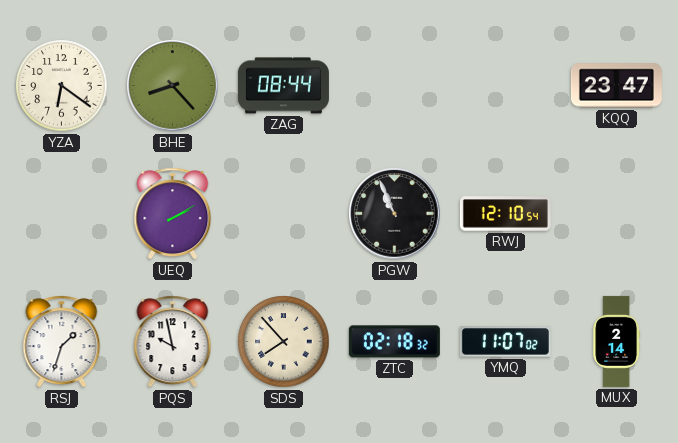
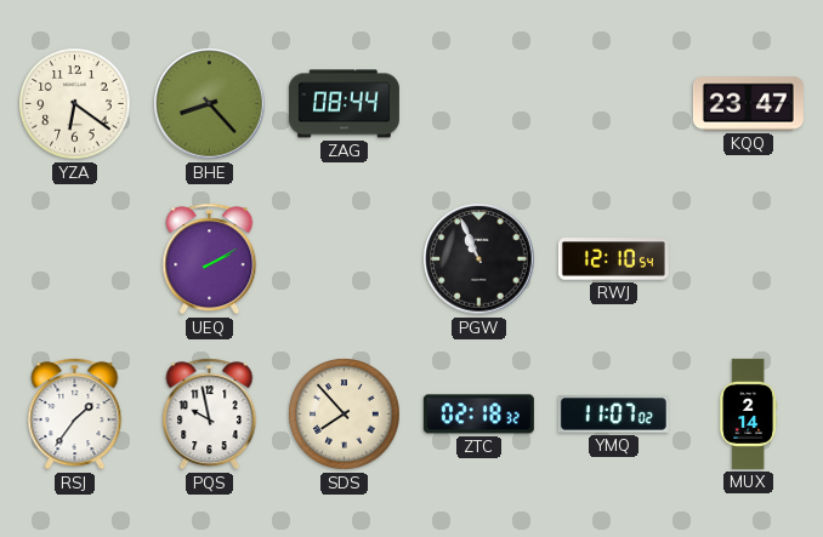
RSJ: 1:33 -> 1:36
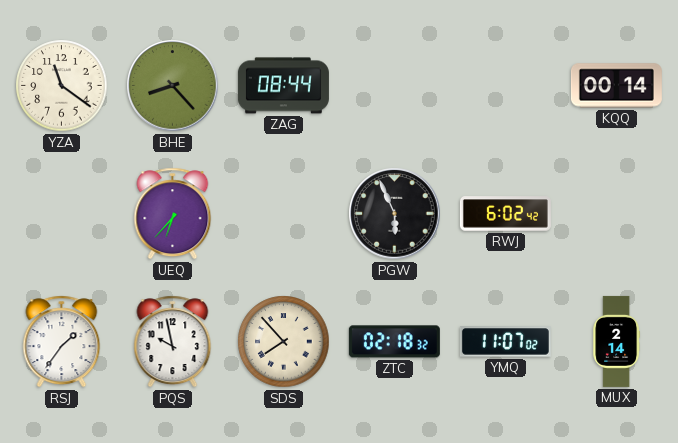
YZA: 6:21 -> 11:21
KQQ: 23:47 -> 00:14
UEQ: 2:10 -> 6:37
PGW: 10:56 -> 5:56
RWJ: 12:10 -> 6:02
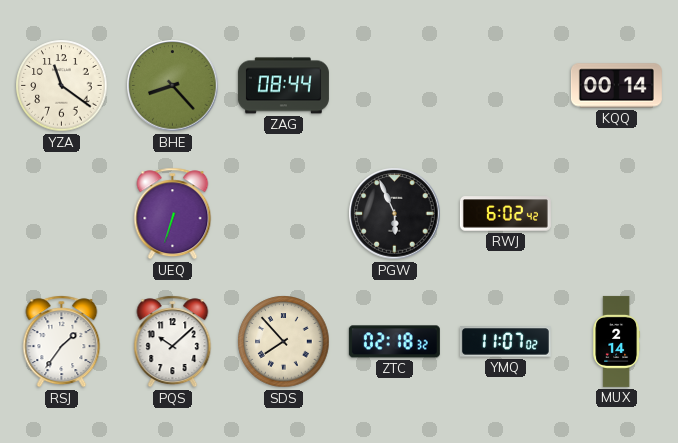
UEQ: 6:37 -> 6:33
PQS: 9:58 -> 10:08
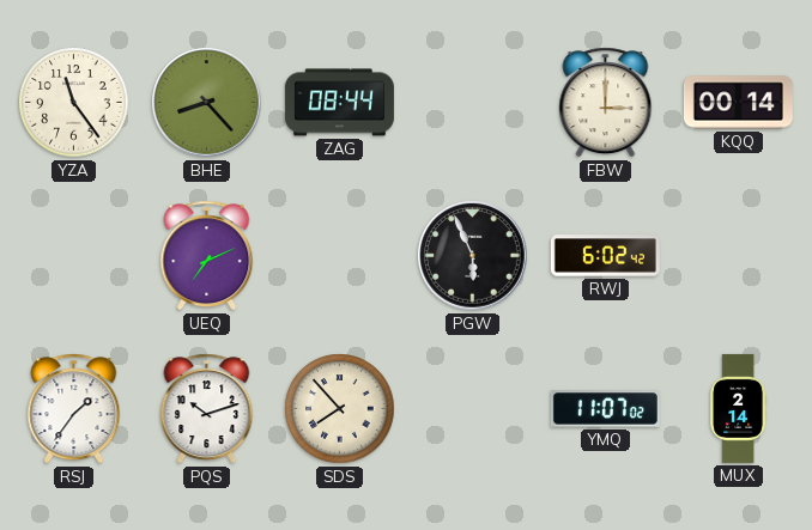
YZA: 11:21 -> 11:24
FBW: none -> 3:00
UEQ: 6:33 -> 7:11
PQS: 10:08 -> 10:12
ZTC: 02:18 -> none
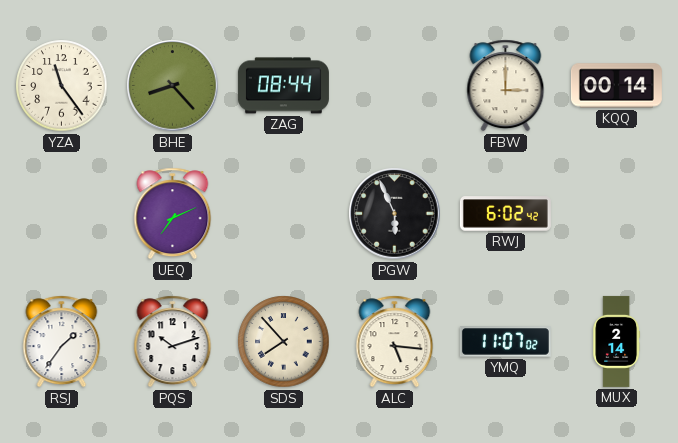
ALC: none -> 5:16
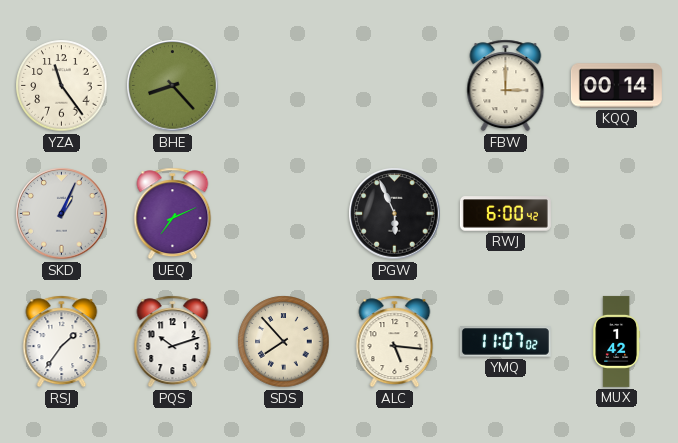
ZAG: 08:44 -> none
SKD: none -> 1:04
RWJ: 6:02 -> 6:00
MUX: 2:14 -> 1:42
